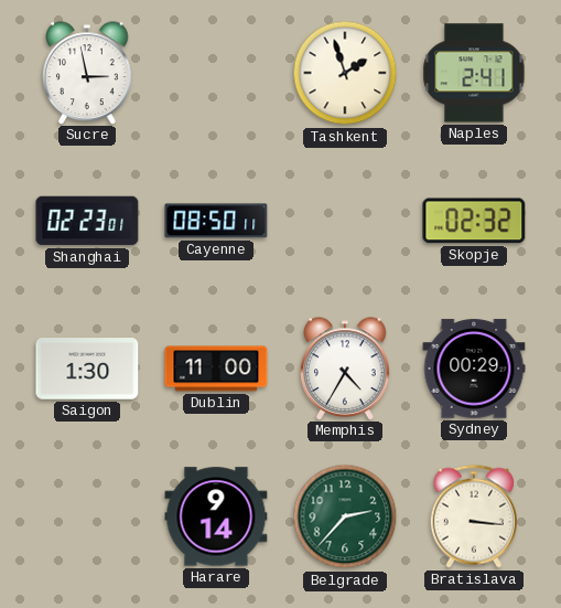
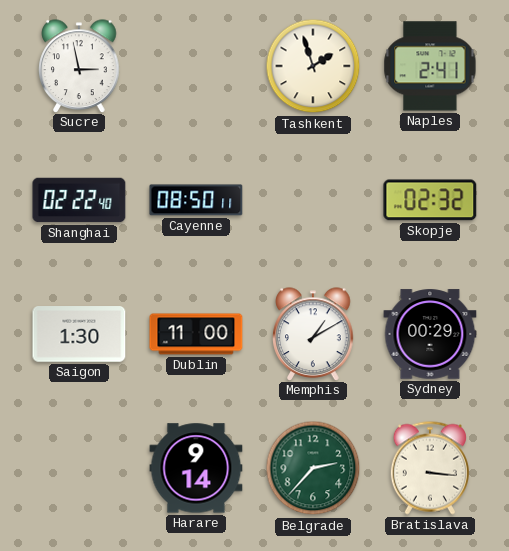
Shanghai: 02:23 -> 02:22
Memphis: 4:35 -> 1:10
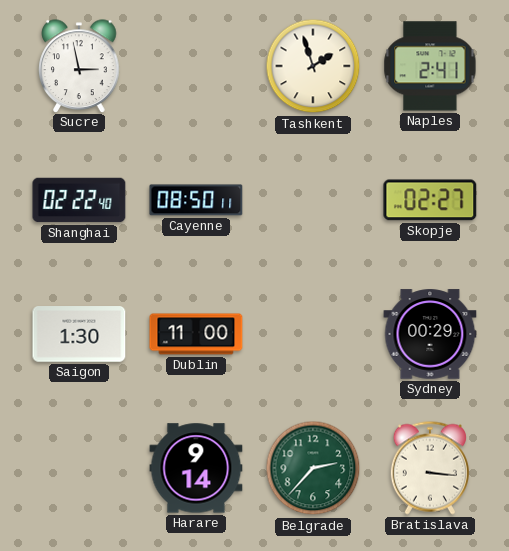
Skopje: 02:32 -> 02:27
Memphis: 1:10 -> none
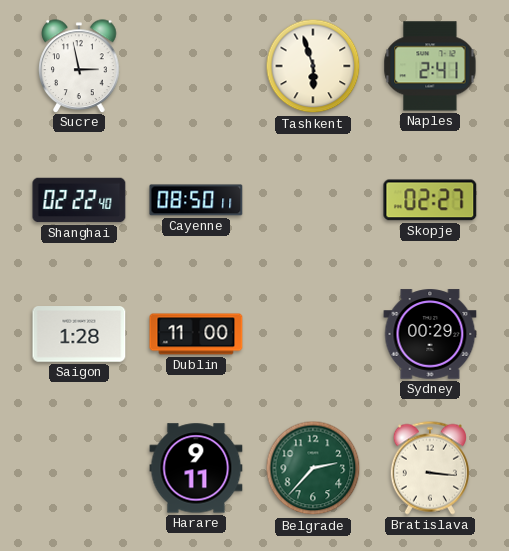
Tashkent: 1:57 -> 5:57
Saigon: 1:30 -> 1:28
Harare: 9:14 -> 9:11
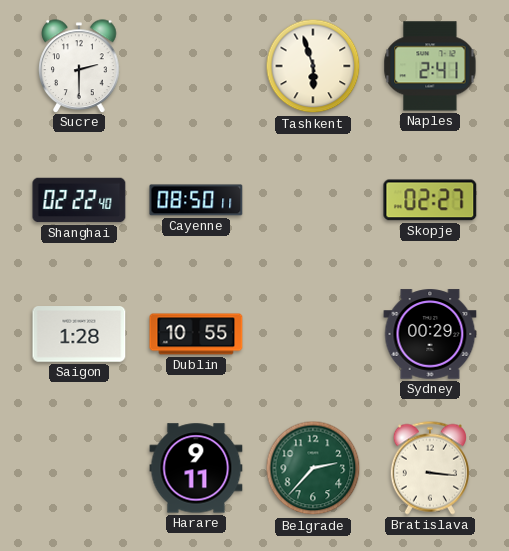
Sucre: 2:58 -> 2:30
Dublin: 11:00 -> 10:55
